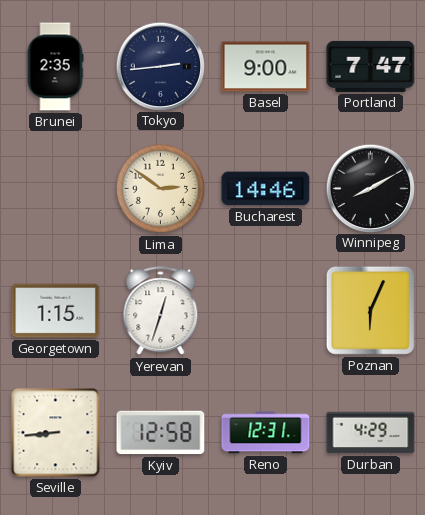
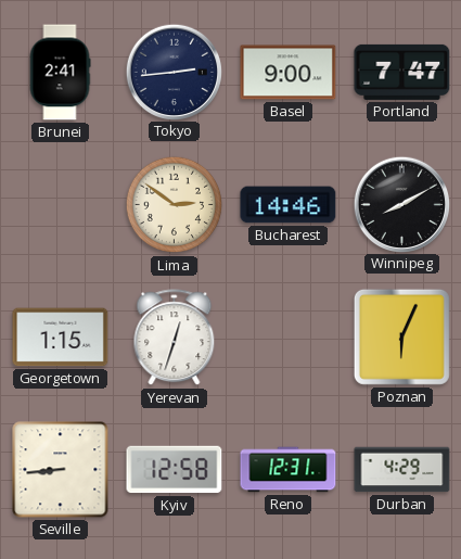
Brunei: 2:35 -> 2:41
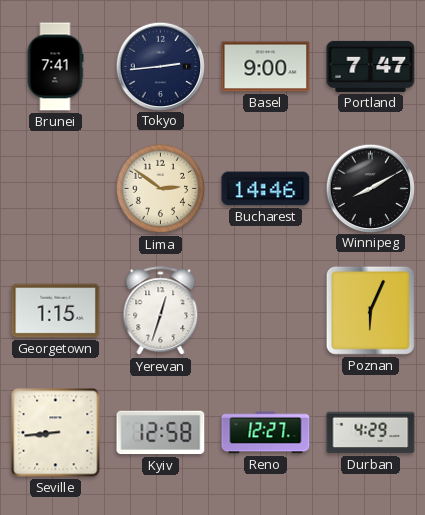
Brunei: 2:41 -> 7:41
Reno: 12:31 -> 12:27
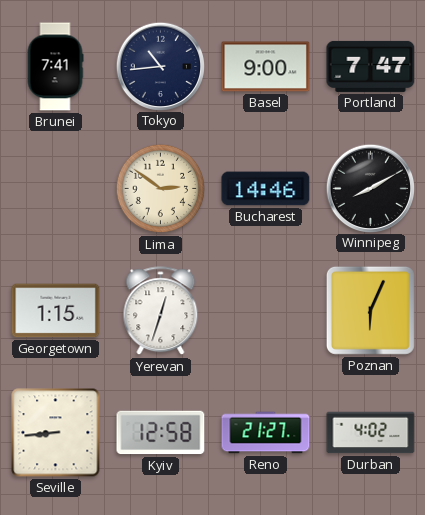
Tokyo: 2:44 -> 10:44
Reno: 12:27 -> 21:27
Durban: 4:29 -> 4:02
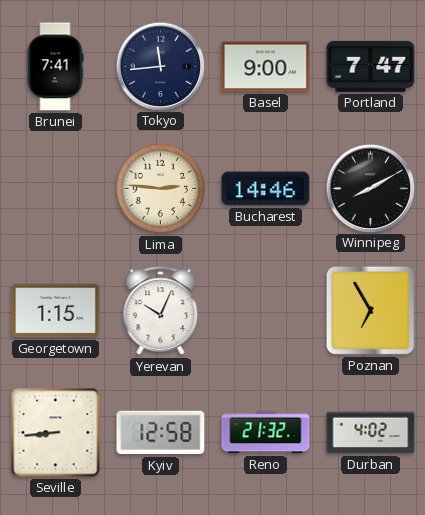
Tokyo: 10:44 -> 11:44
Lima: 2:51 -> 2:46
Yerevan: 12:33 -> 10:04
Poznan: 6:04 -> 6:55
Reno: 21:27 -> 21:32
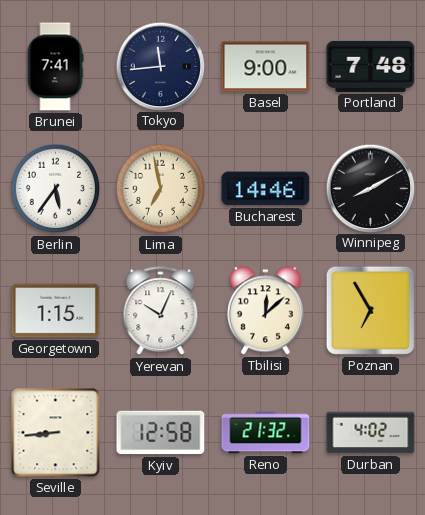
Portland: 7:47 -> 7:48
Berlin: none -> 5:36
Lima: 2:46 -> 6:58
Tbilisi: none -> 12:08
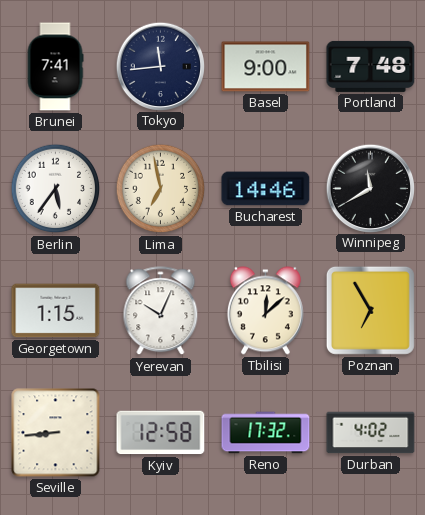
Winnipeg: 8:10 -> 11:40
Reno: 21:32 -> 17:32
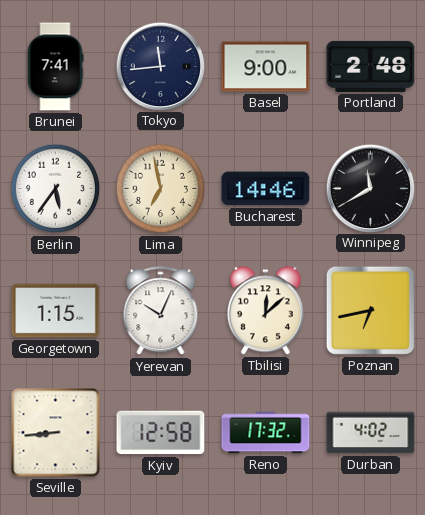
Portland: 7:48 -> 2:48
Poznan: 6:55 -> 6:43
